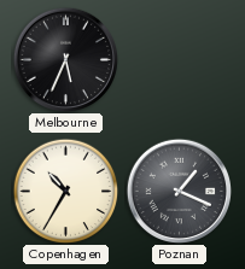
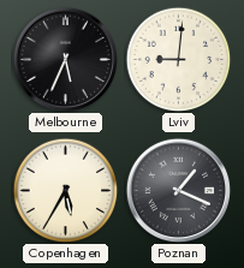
Lviv: none -> 9:01
Copenhagen: 10:35 -> 5:35
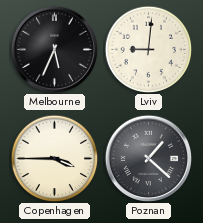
Copenhagen: 5:35 -> 3:45
Poznan: 1:19 -> 1:22
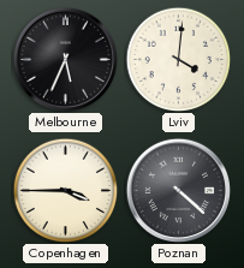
Lviv: 9:01 -> 4:01
Poznan: 1:22 -> 4:22
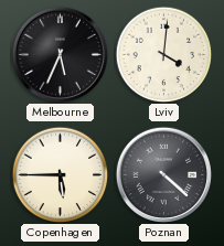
Copenhagen: 3:45 -> 5:45
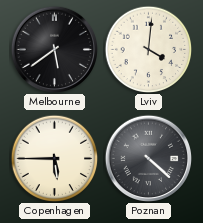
Melbourne: 5:34 -> 5:39
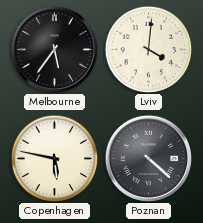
Melbourne: 5:39 -> 5:36
Copenhagen: 5:45 -> 5:47
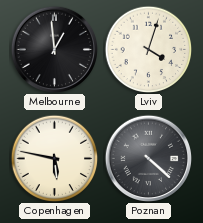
Melbourne: 5:36 -> 12:59
Lviv: 4:01 -> 4:03
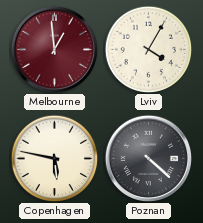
Melbourne dial: black -> burgundy
Lviv: 4:03 -> 4:05
